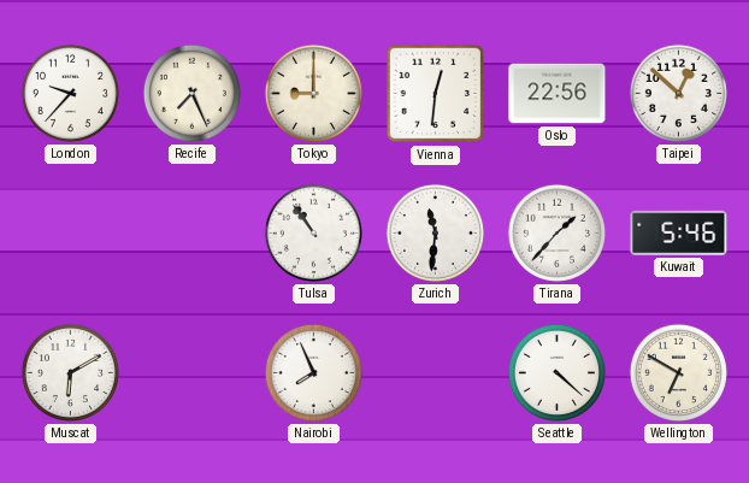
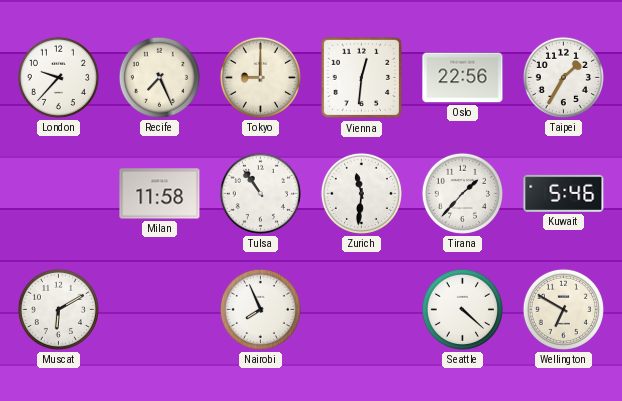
Taipei: 12:52 -> 1:35
Milan: none -> 11:58
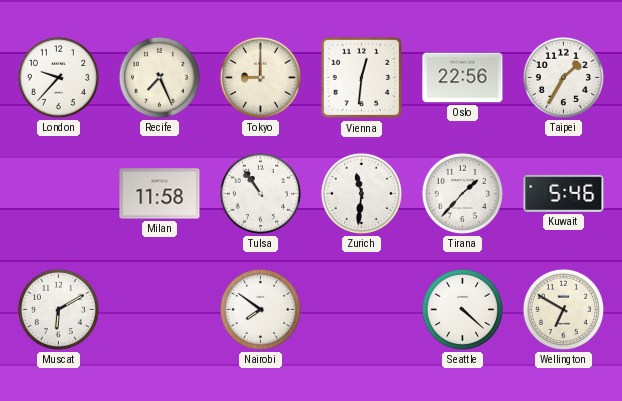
Nairobi: 7:56 -> 7:51
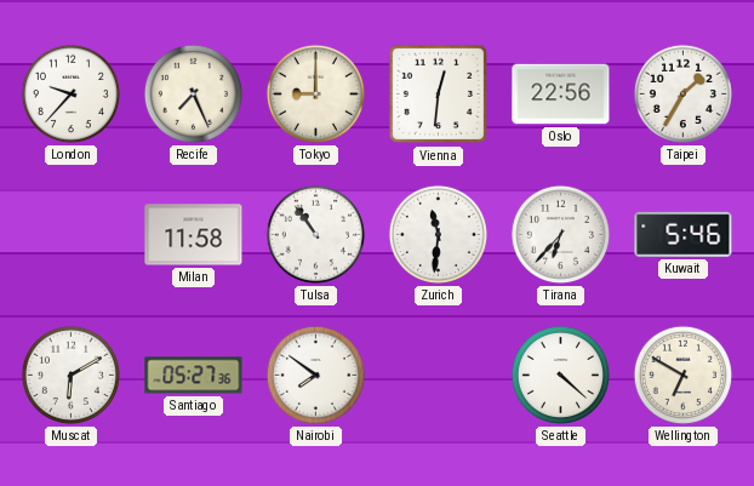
Tirana: 1:37 -> 6:37
Santiago: none -> 05:27
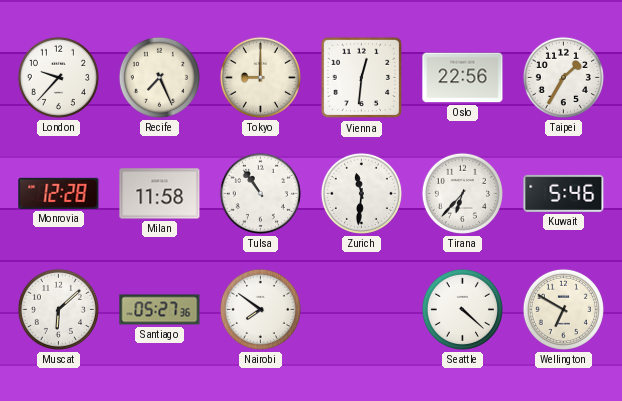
Monrovia: none -> 12:28
Muscat: 6:10 -> 6:08
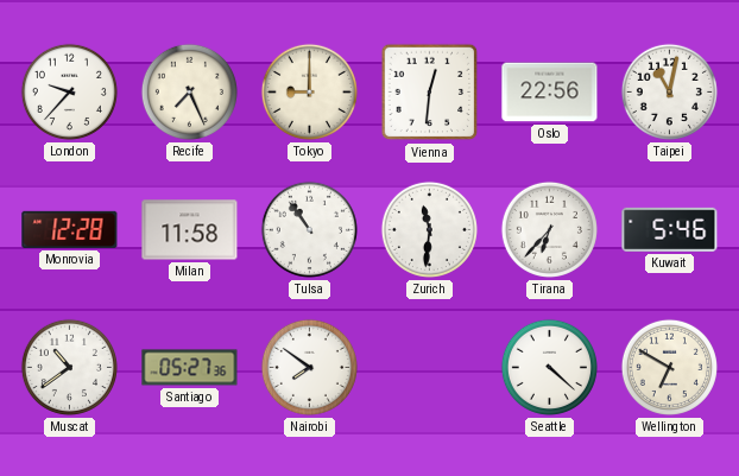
Taipei: 1:35 -> 11:02
Muscat: 6:08 -> 10:39
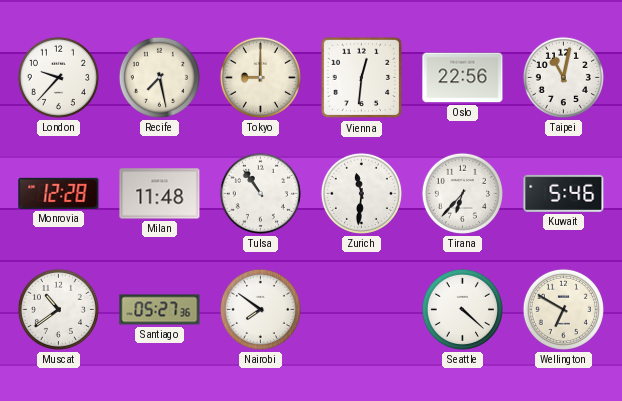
Recife: 7:26 -> 7:28
Milan: 11:58 -> 11:48
